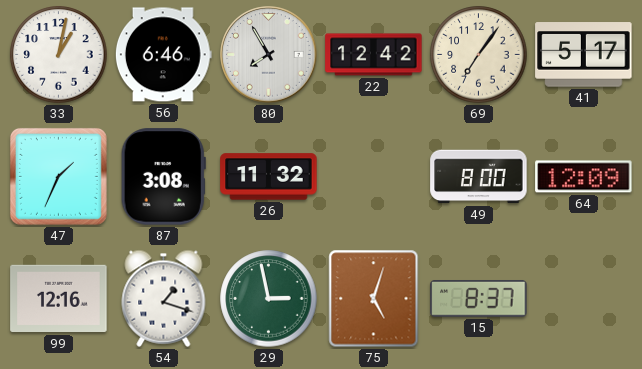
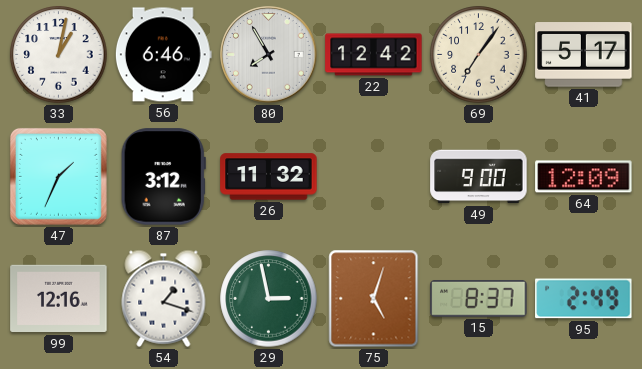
87: 3:08 -> 3:12
49: 8:00 -> 9:00
95: none -> 2:49
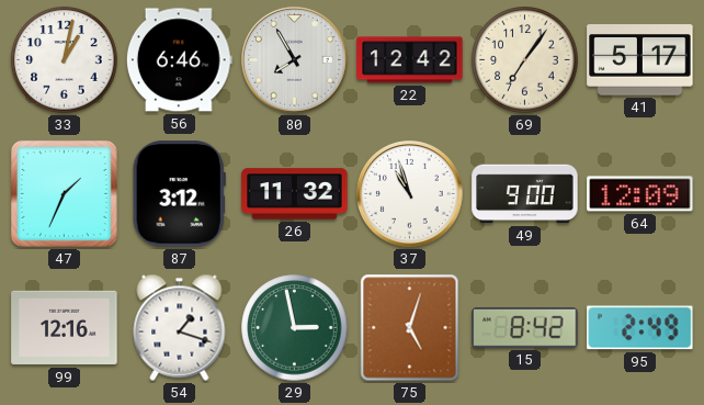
37: none -> 10:57
15: 8:37 -> 8:42
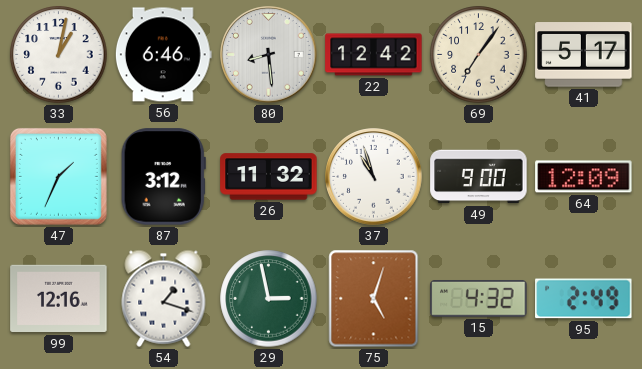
80: 7:55 -> 8:29
15: 8:42 -> 4:32
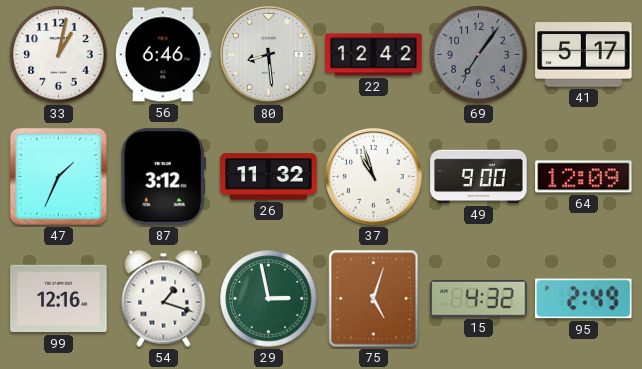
69 dial: cream -> grey
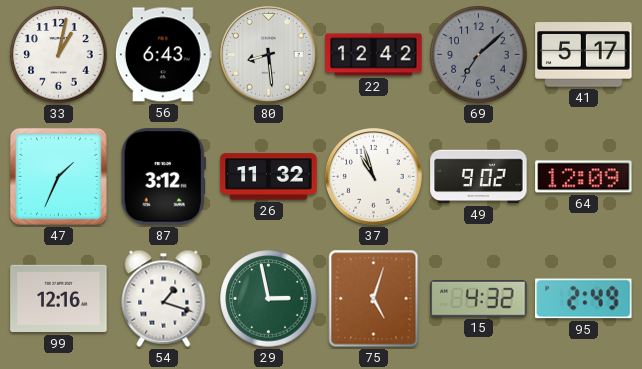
56: 6:46 -> 6:43
69: 7:06 -> 7:08
49: 9:00 -> 9:02
